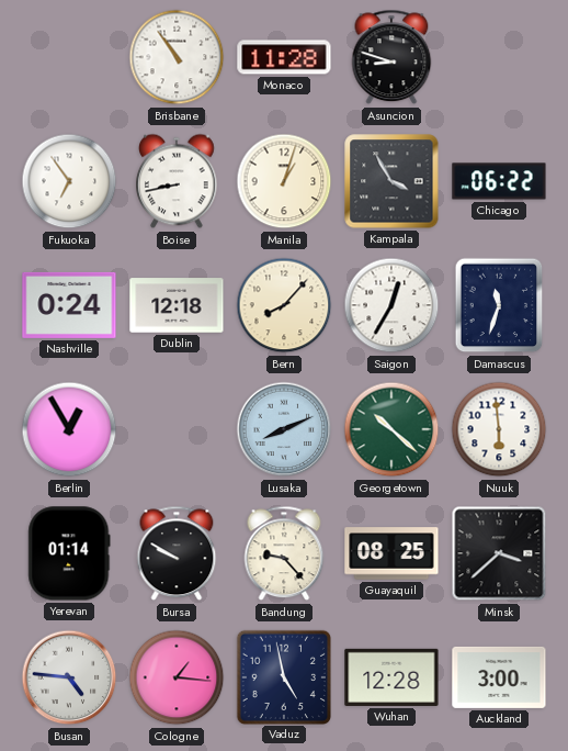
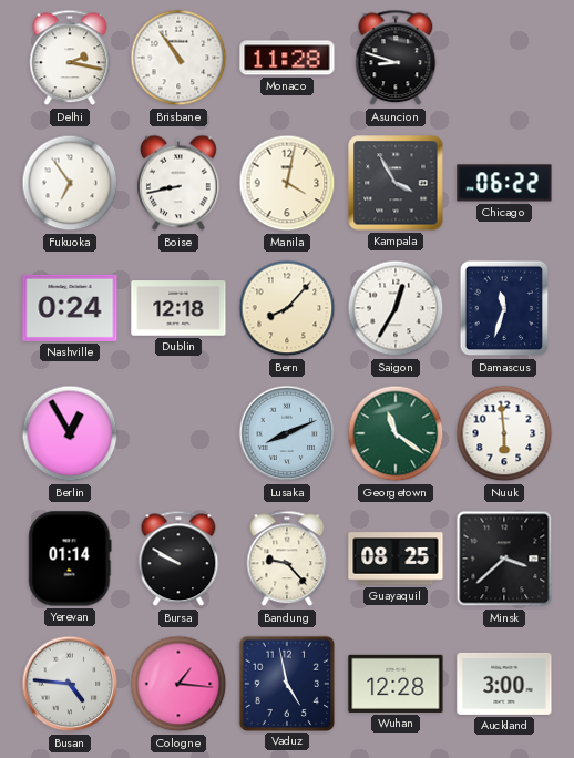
Delhi: none -> 2:17
Manila: 1:03 -> 4:02
Georgetown: 10:22 -> 11:21
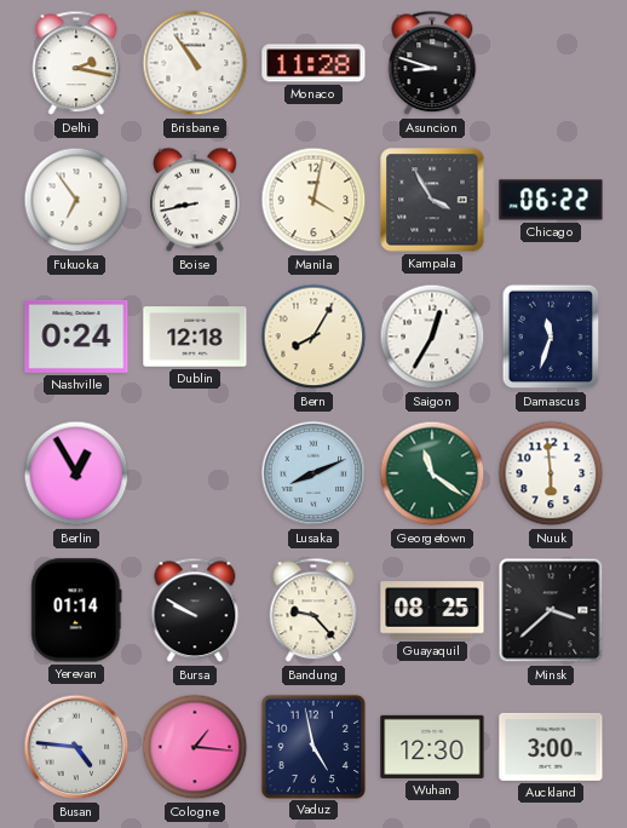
Bern: 8:07 -> 8:05
Wuhan: 12:28 -> 12:30
